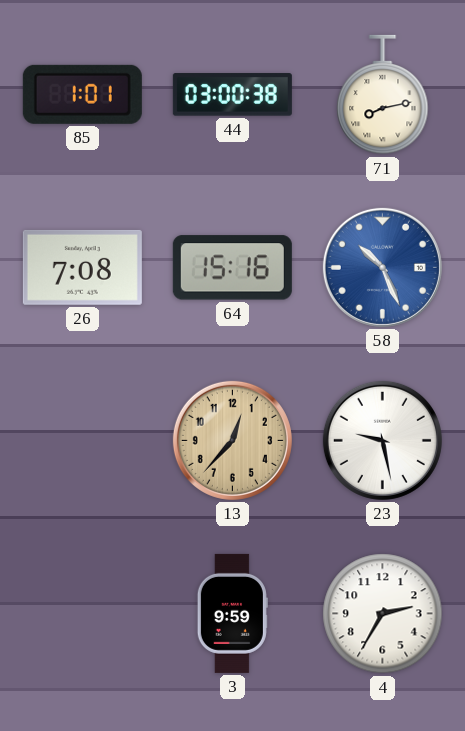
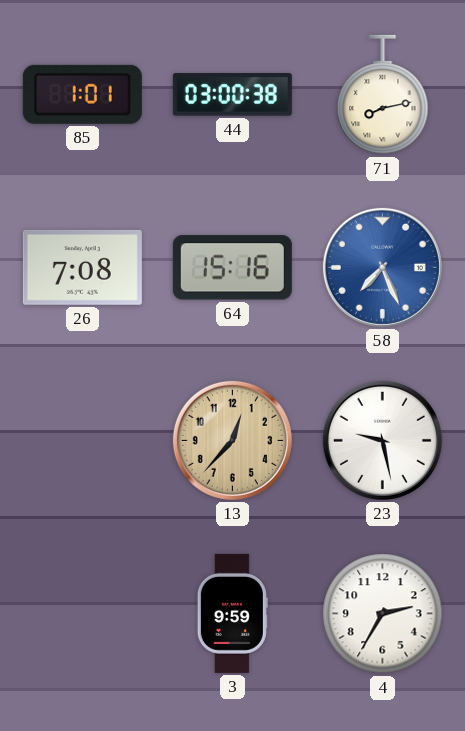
58: 10:26 -> 7:26
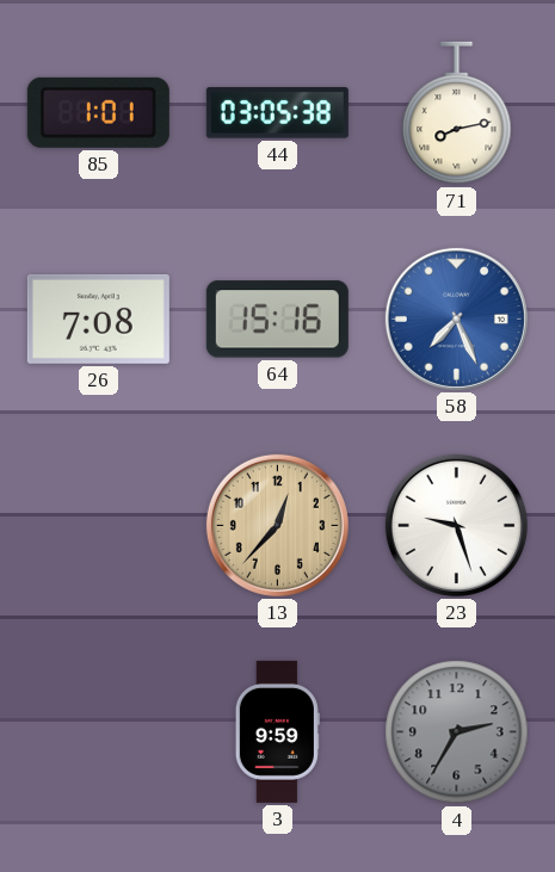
44: 03:00 -> 03:05
23: 9:28 -> 9:27
4 dial: white -> grey
